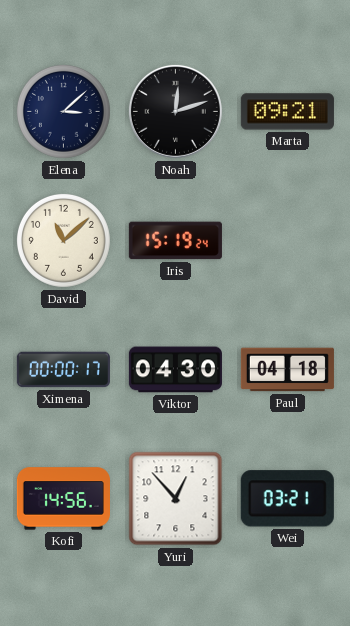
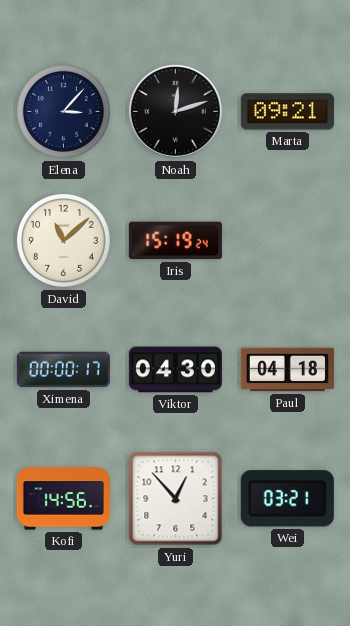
Elena: 3:08 -> 3:07
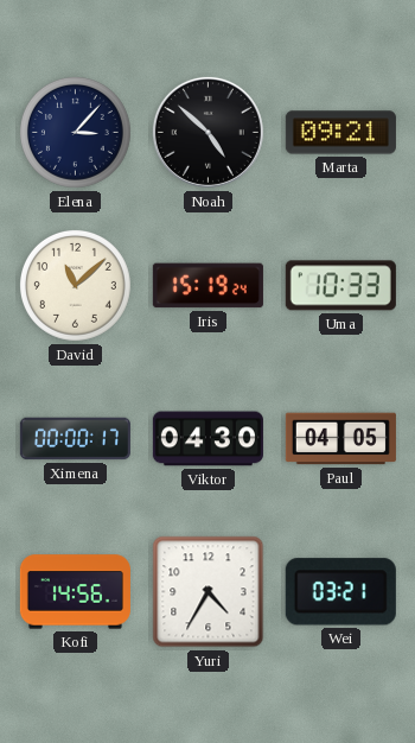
Noah: 12:12 -> 4:52
Uma: none -> 10:33
Paul: 04:18 -> 04:05
Yuri: 12:53 -> 4:35
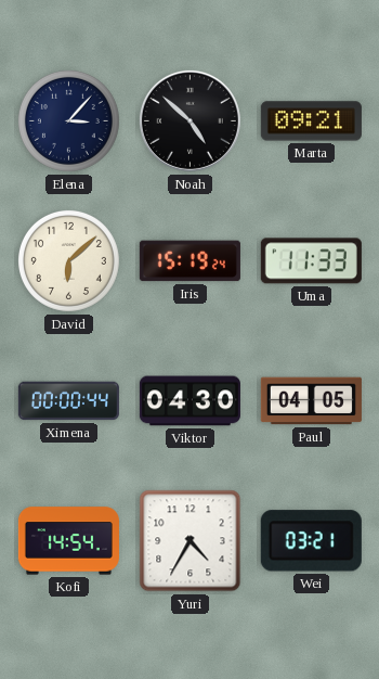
David: 11:08 -> 6:08
Uma: 10:33 -> 11:33
Ximena: 00:00:17 -> 00:00:44
Kofi: 14:56 -> 14:54
